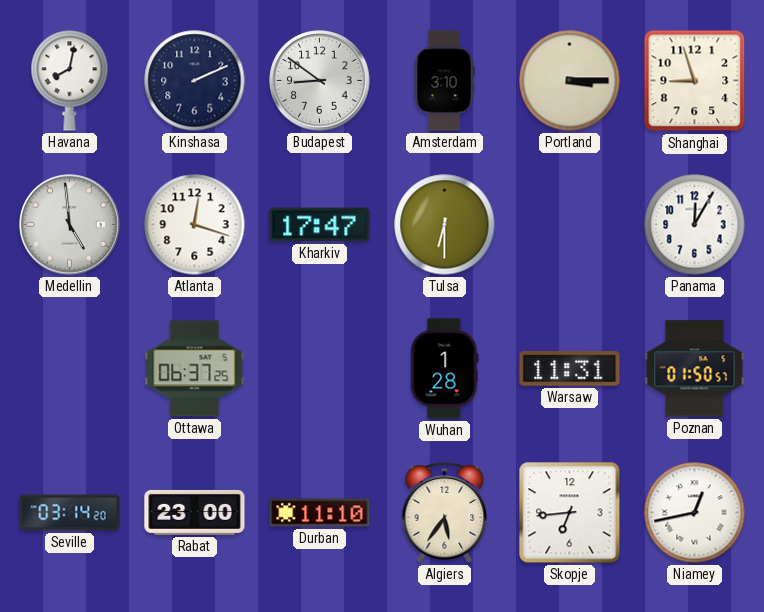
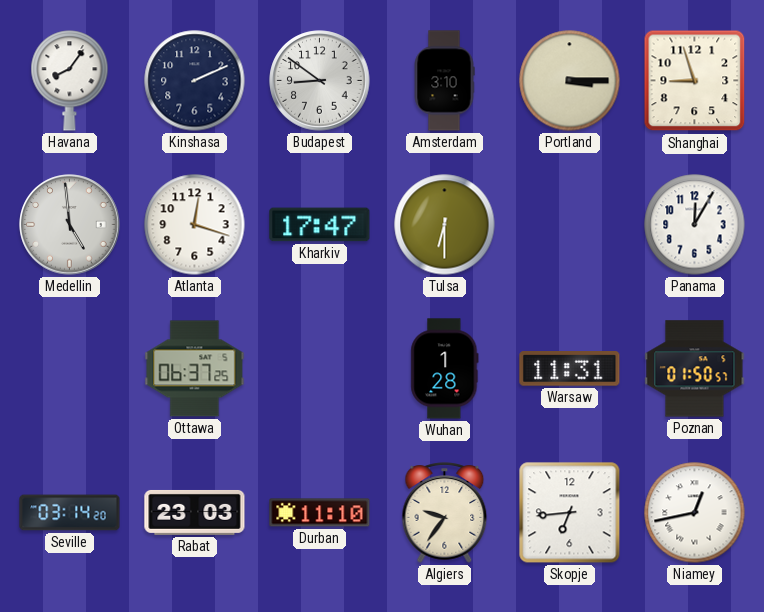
Havana: 8:02 -> 8:06
Rabat: 23:00 -> 23:03
Algiers: 5:36 -> 9:36
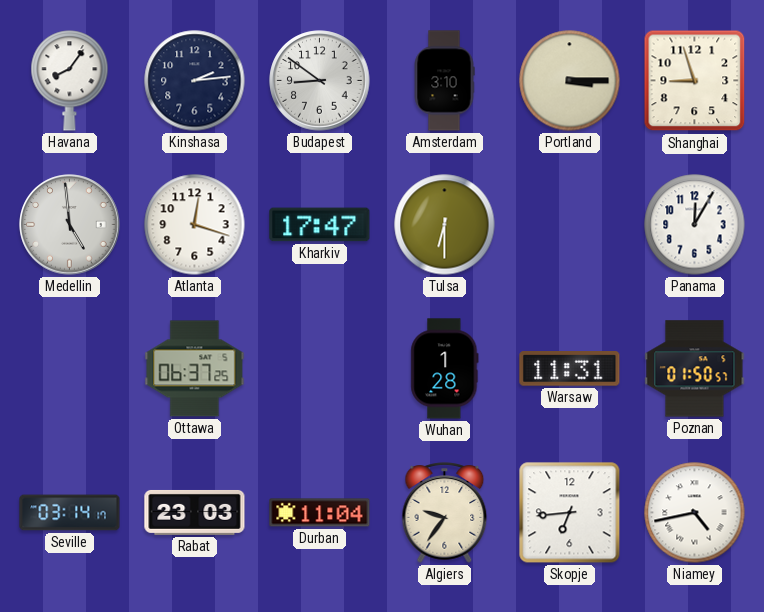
Kinshasa: 2:11 -> 2:14
Seville: 03:14:20 -> 03:14:17
Durban: 11:10 -> 11:04
Niamey: 12:43 -> 4:43
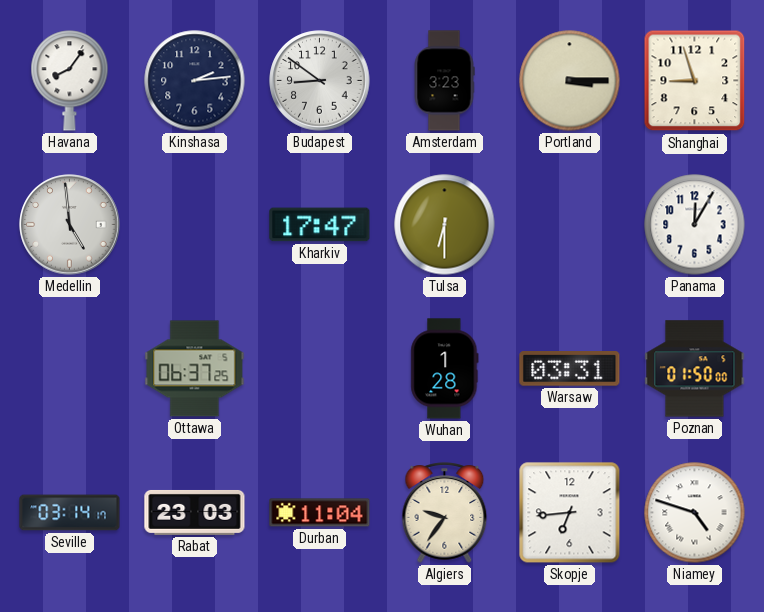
Amsterdam: 3:10 -> 3:23
Atlanta: 12:18 -> none
Warsaw: 11:31 -> 03:31
Poznan: 01:50:57 -> 01:50:00
Niamey: 4:43 -> 4:48
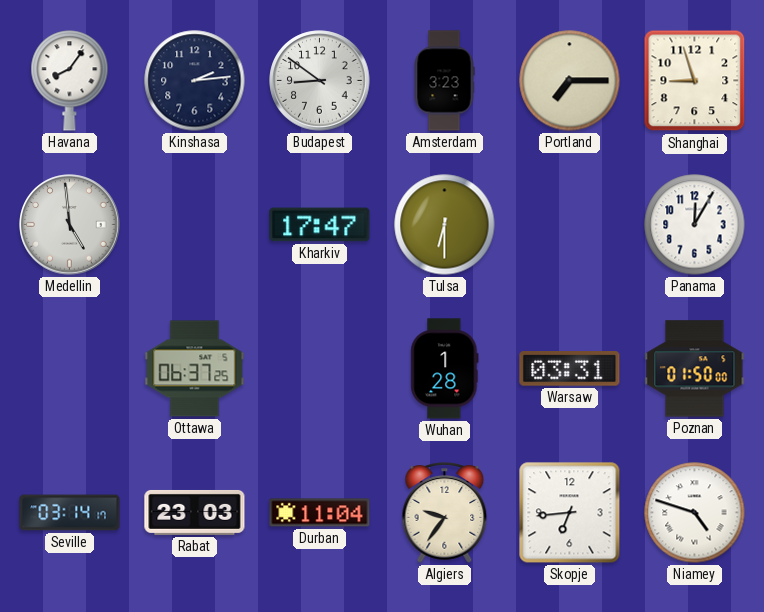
Portland: 3:15 -> 7:15
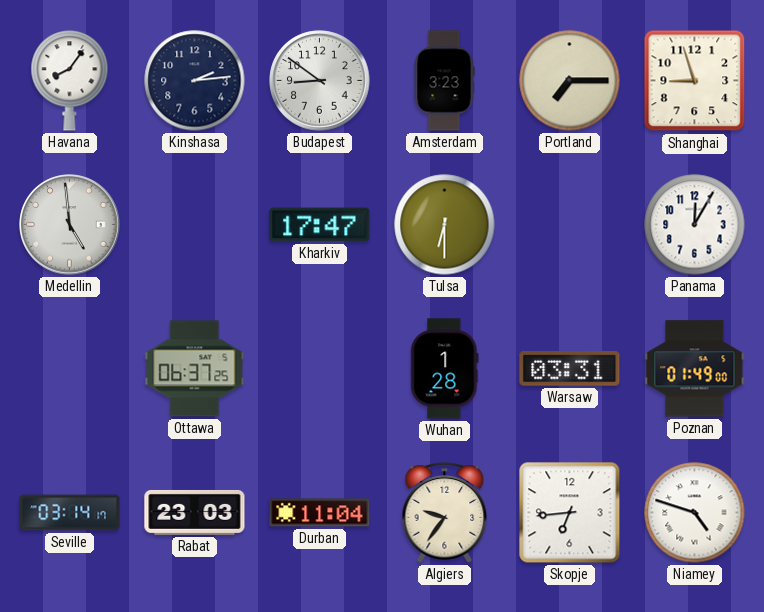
Poznan: 01:50 -> 01:49
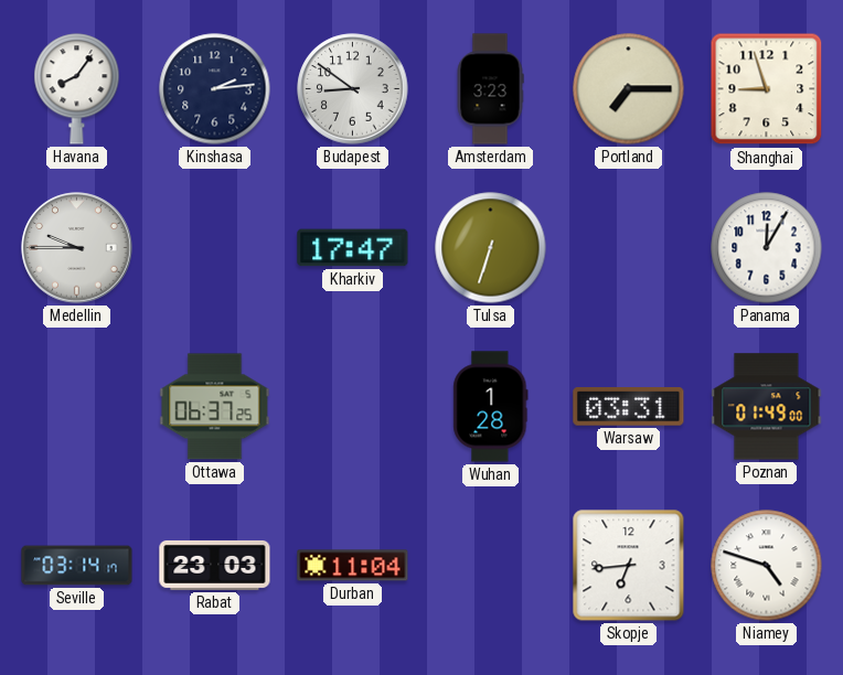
Medellin: 4:59 -> 9:45
Tulsa: 6:30 -> 6:33
Algiers: 9:36 -> none
